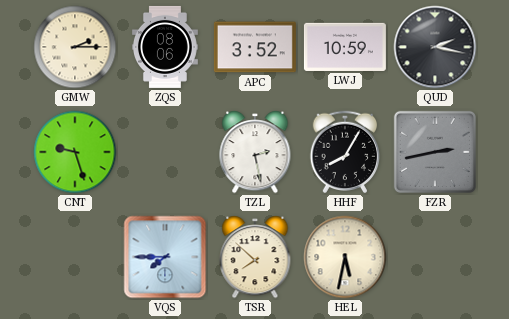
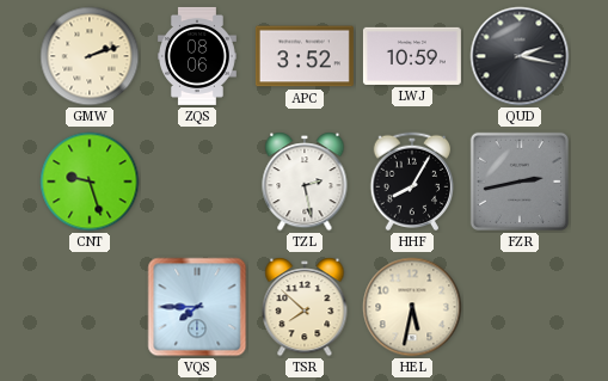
GMW: 2:15 -> 2:12
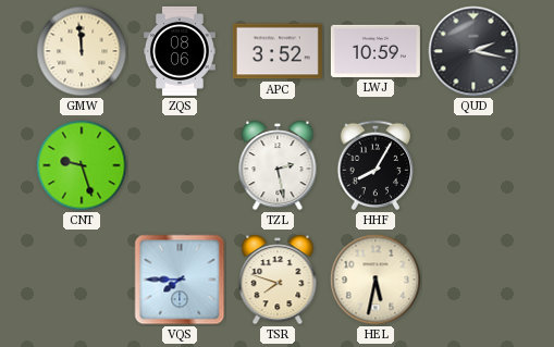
GMW: 2:12 -> 11:59
FZR: 2:43 -> none
TSR: 7:52 -> 7:48
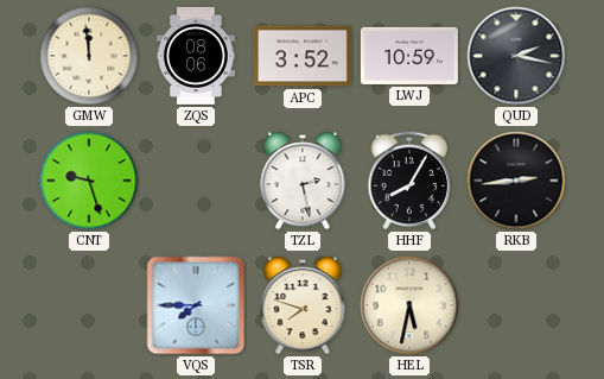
RKB: none -> 2:44
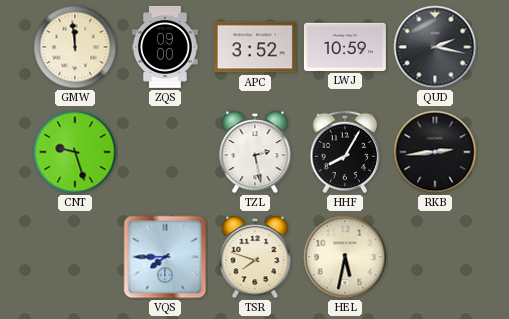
ZQS: 08:06 -> 09:00
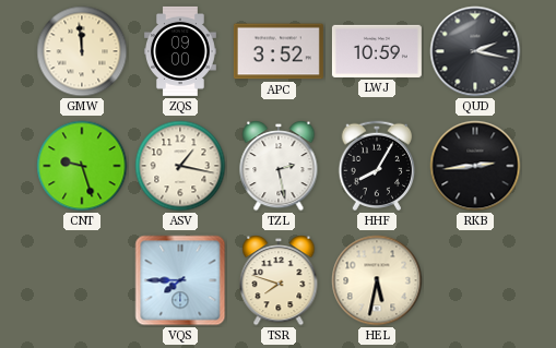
ASV: none -> 1:17
